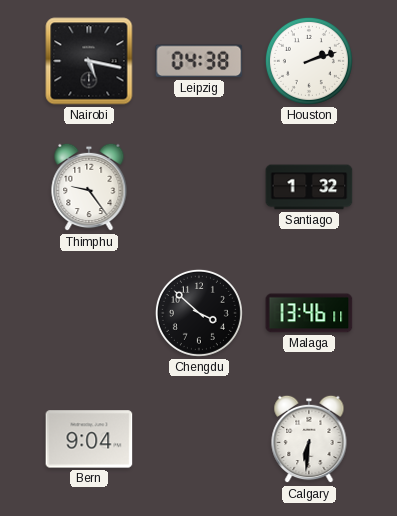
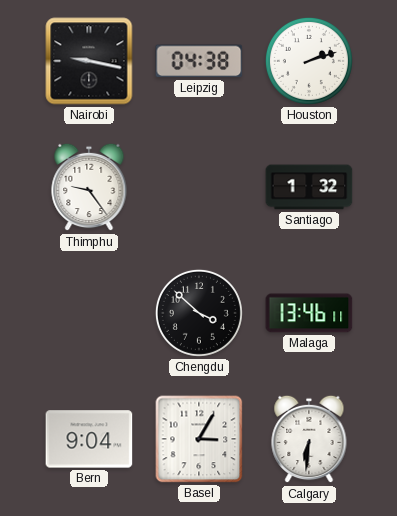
Nairobi: 5:17 -> 9:17
Basel: none -> 3:05
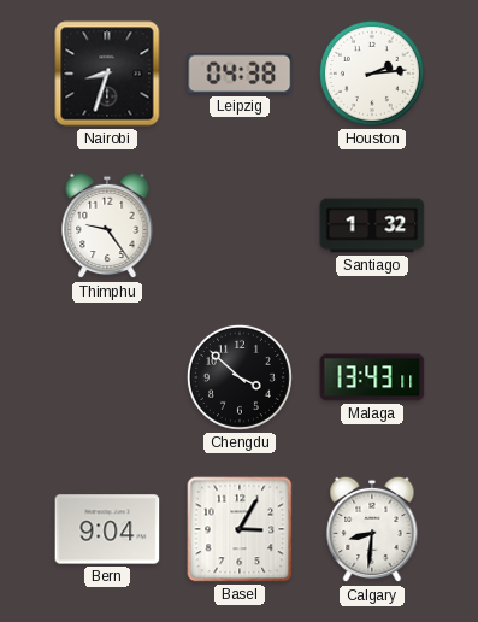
Nairobi: 9:17 -> 8:33
Houston: 2:12 -> 2:14
Malaga: 13:46 -> 13:43
Calgary: 6:31 -> 8:31
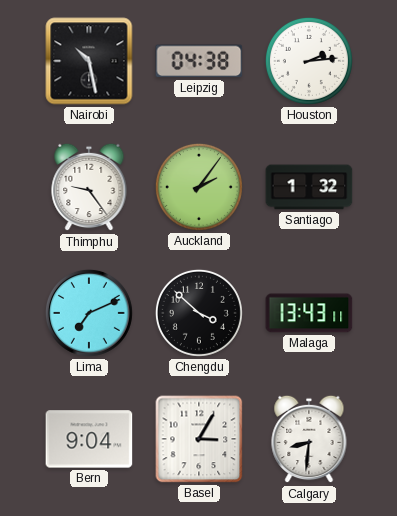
Nairobi: 8:33 -> 10:28
Auckland: none -> 2:06
Lima: none -> 7:11
